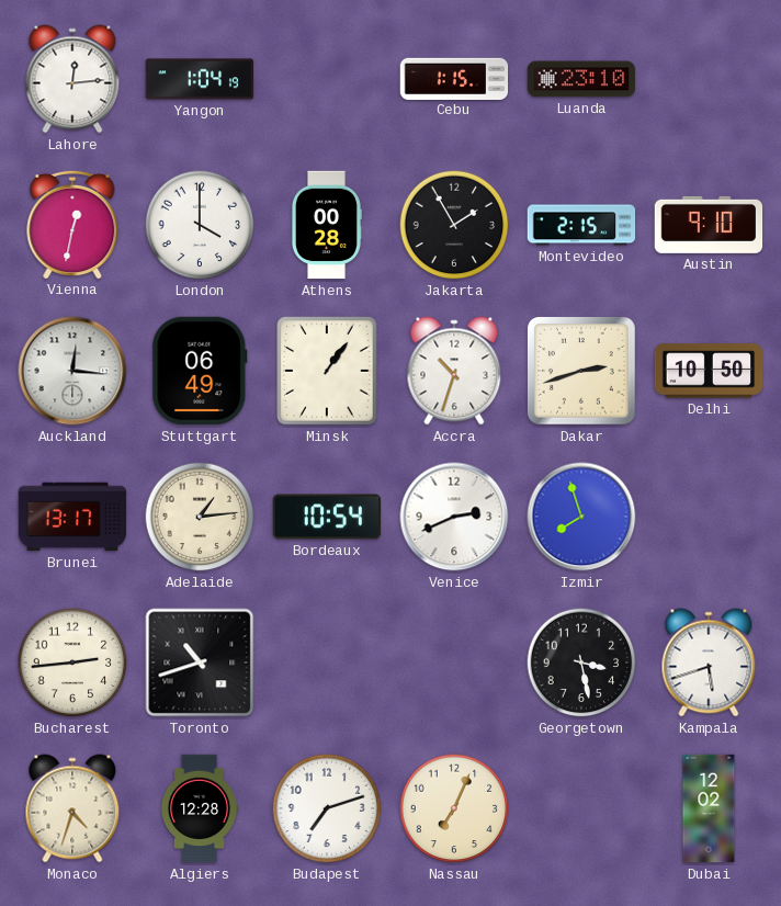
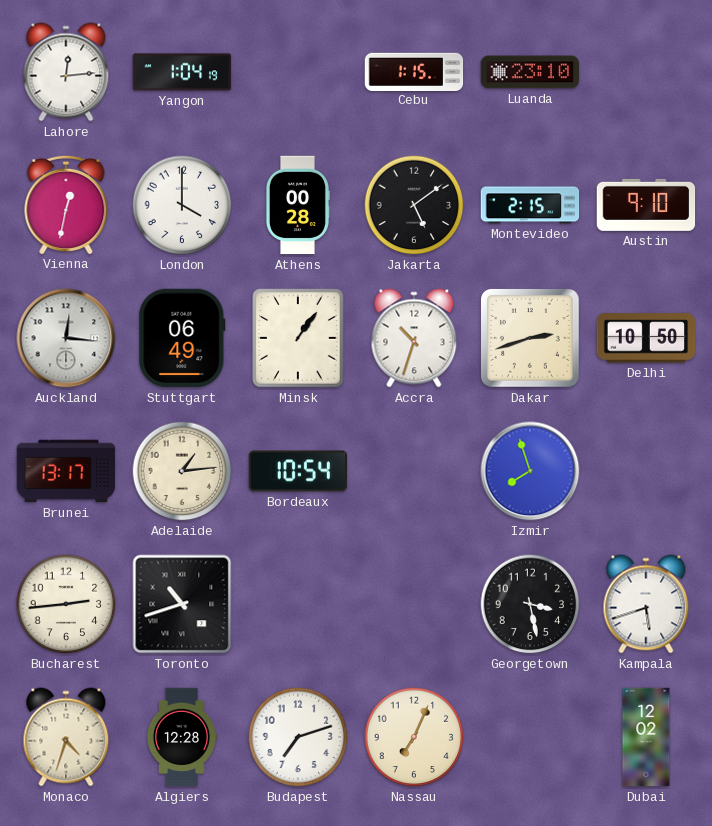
Jakarta: 1:55 -> 5:09
Venice: 2:41 -> none
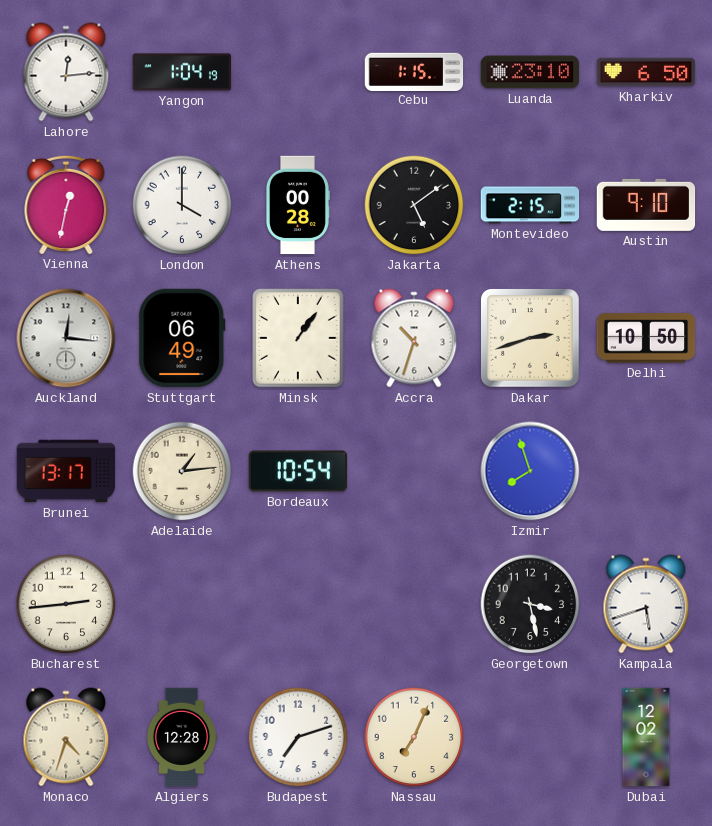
Kharkiv: none -> 6:50
Toronto: 10:42 -> none
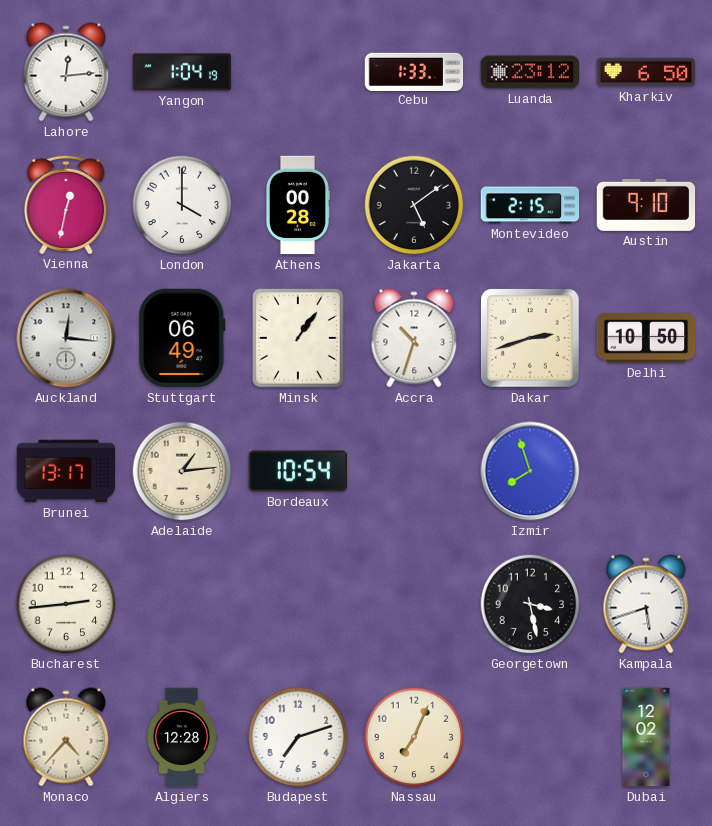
Cebu: 1:15 -> 1:33
Luanda: 23:10 -> 23:12
Monaco: 4:33 -> 4:37
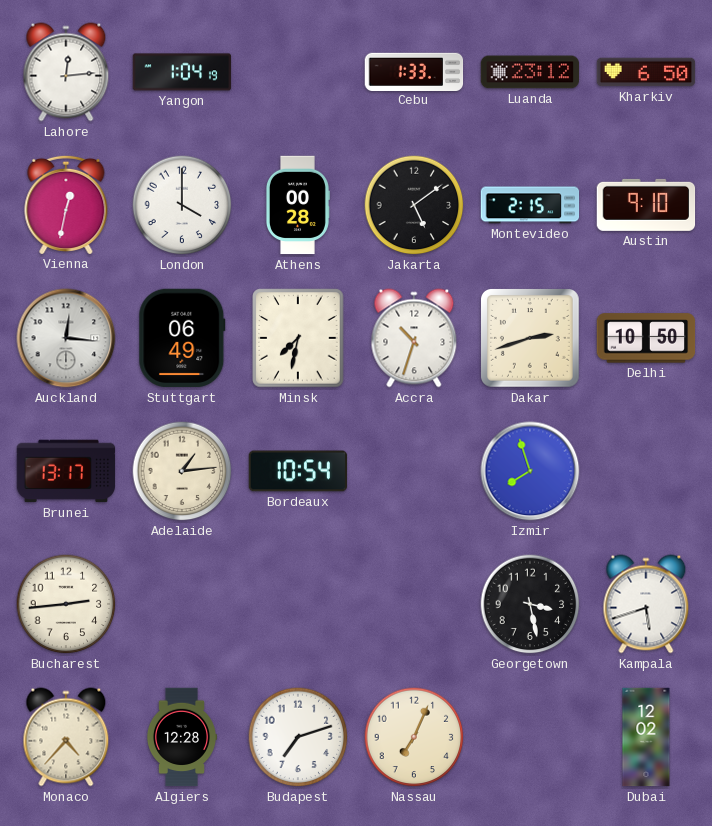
Minsk: 1:06 -> 7:32
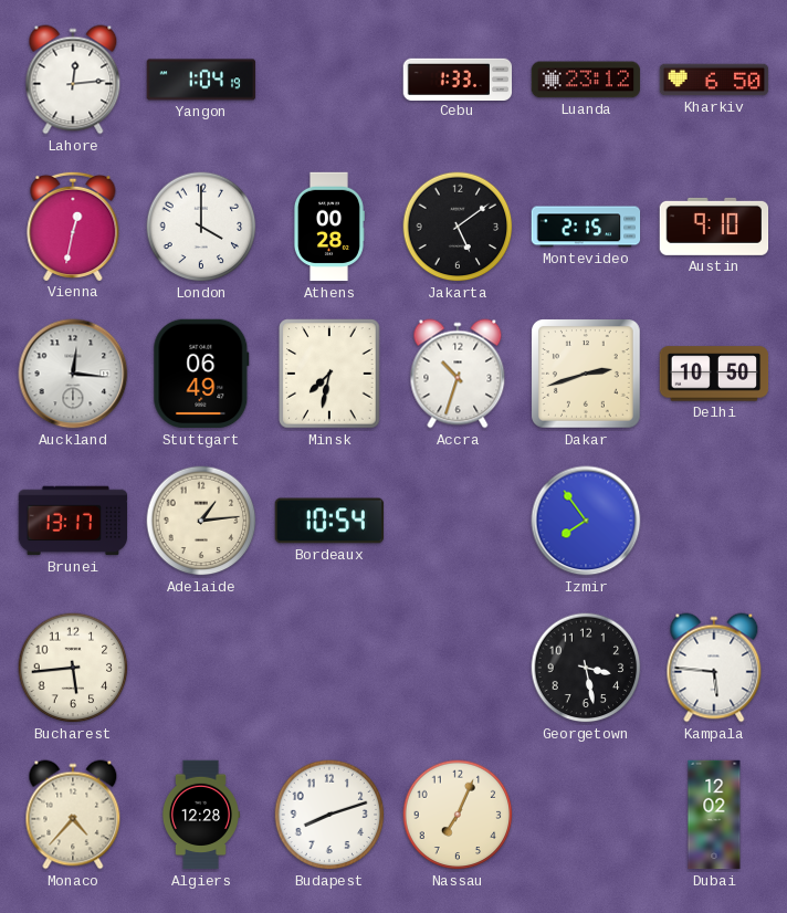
Izmir: 7:57 -> 7:54
Bucharest: 2:44 -> 5:44
Kampala: 5:42 -> 5:46
Budapest: 7:12 -> 8:12
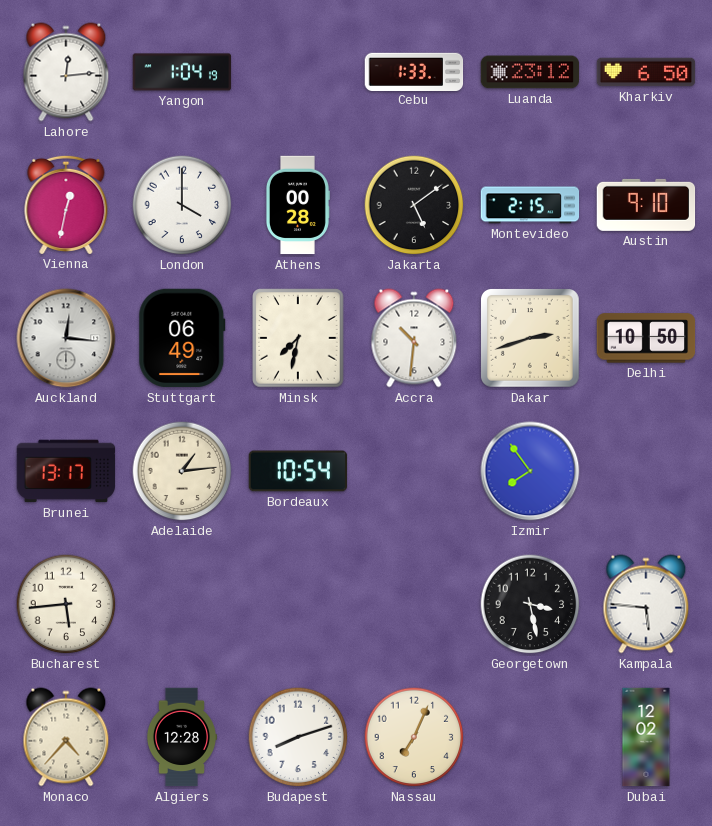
Accra: 10:33 -> 10:31
